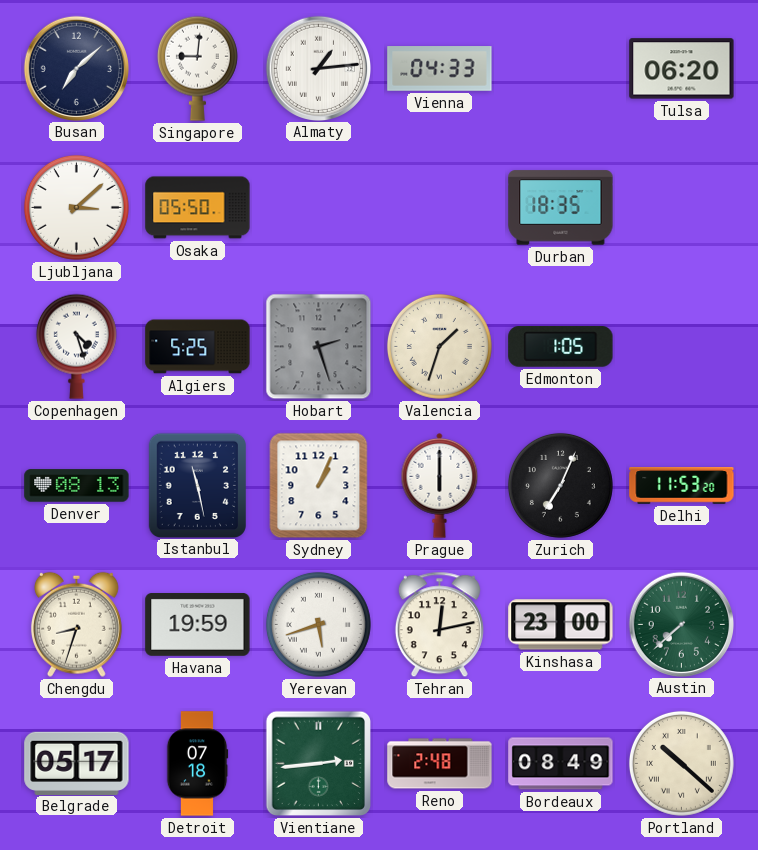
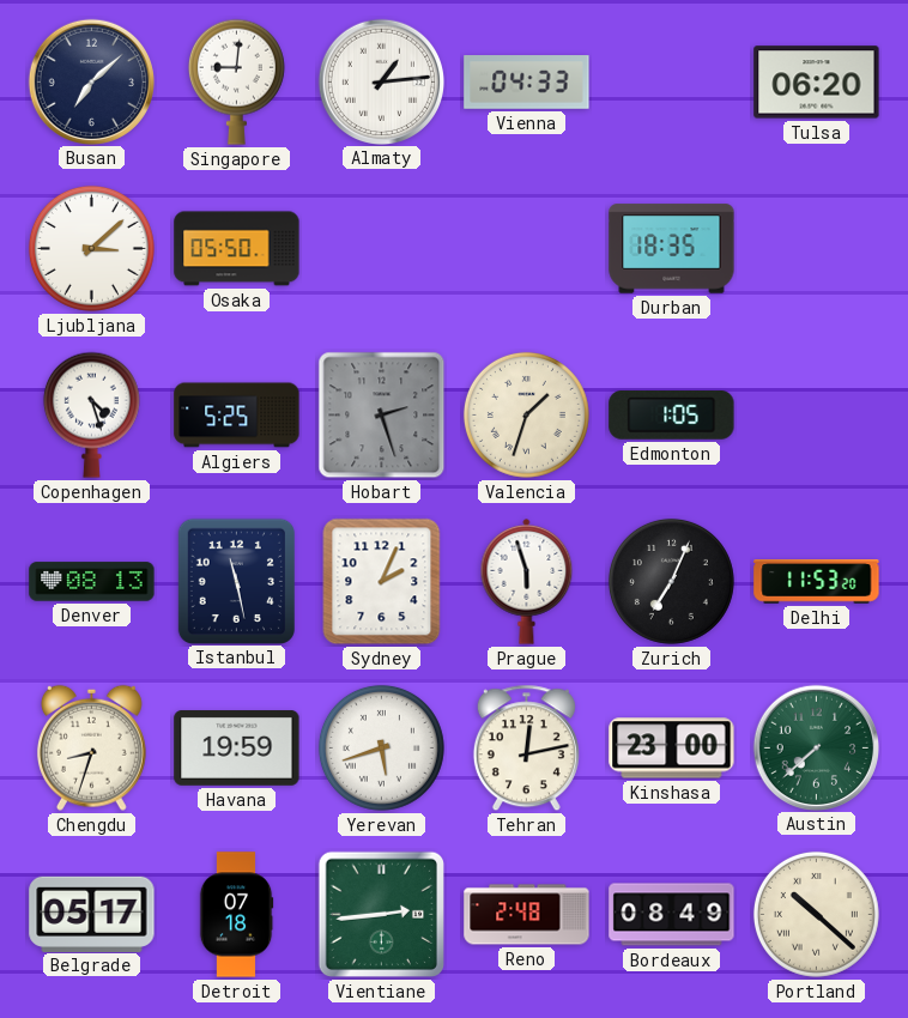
Sydney: 1:04 -> 2:04
Prague: 6:00 -> 5:57
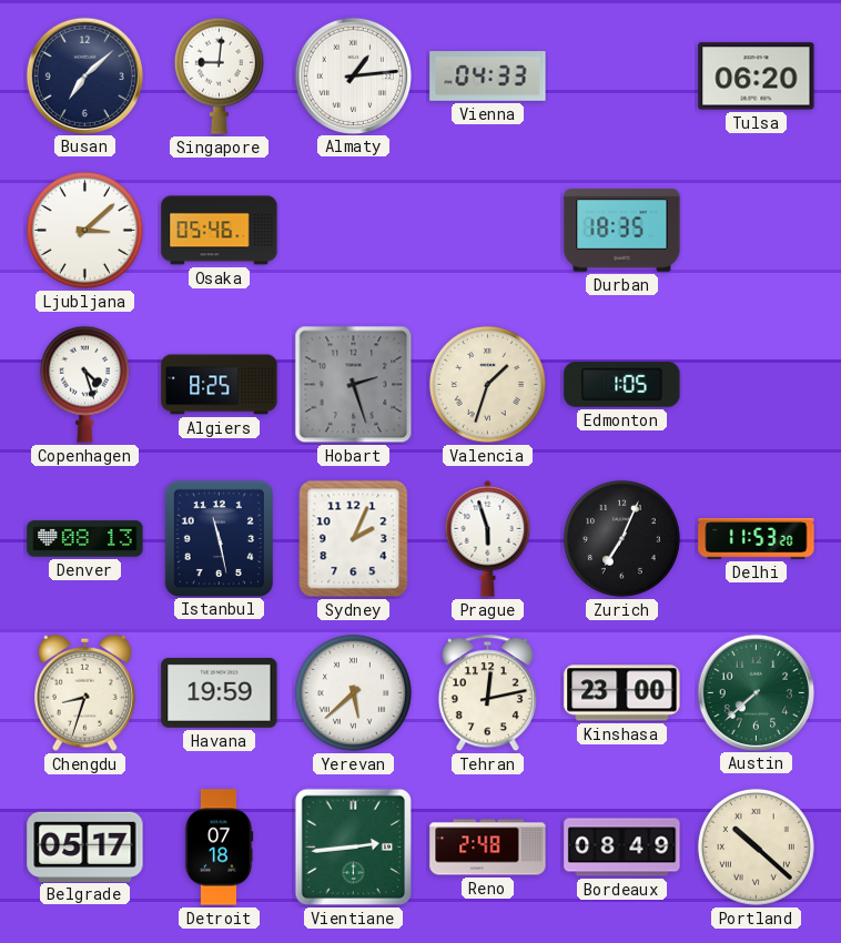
Osaka: 05:50 -> 05:46
Algiers: 5:25 -> 8:25
Yerevan: 5:42 -> 5:38
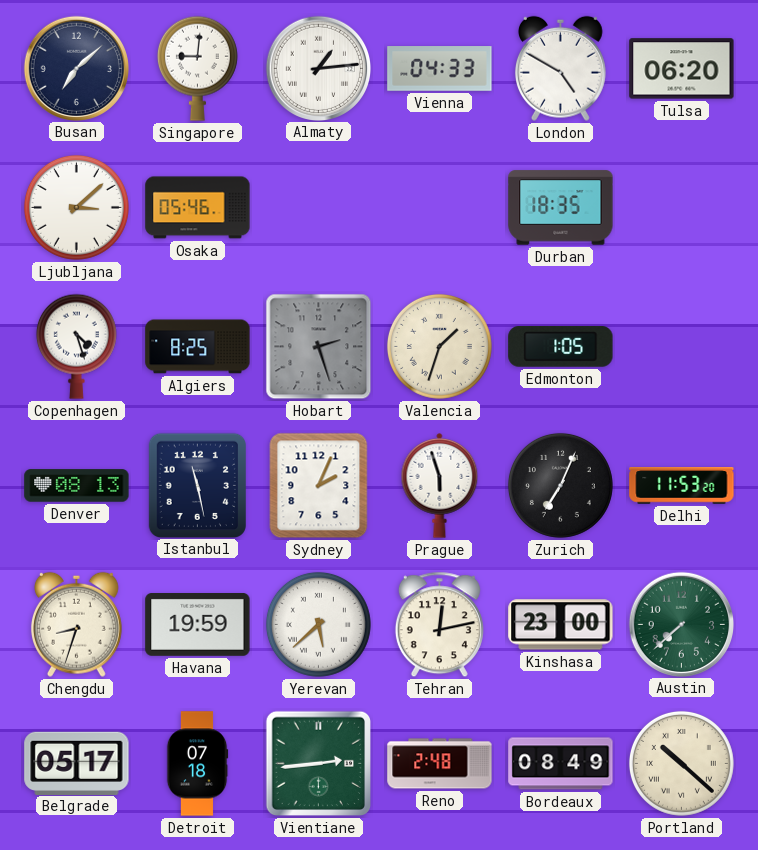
London: none -> 4:50
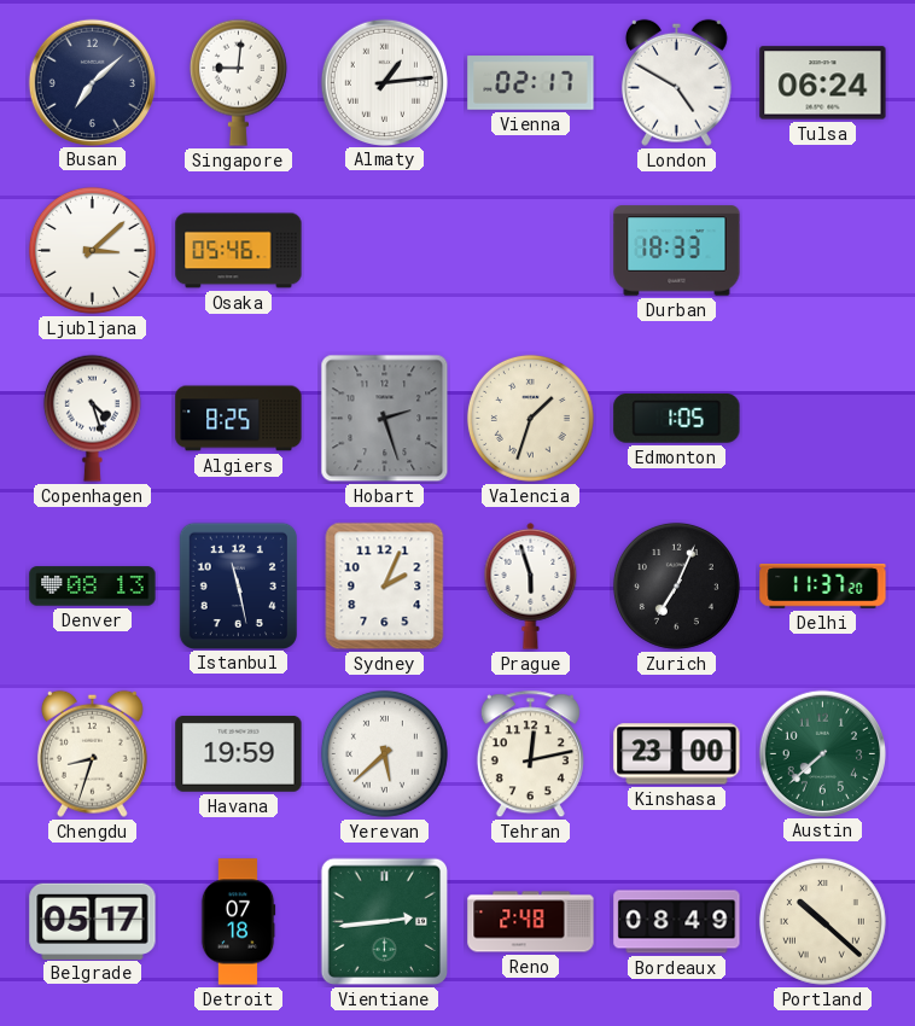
Vienna: 04:33 -> 02:17
Tulsa: 06:20 -> 06:24
Durban: 18:35 -> 18:33
Delhi: 11:53 -> 11:37
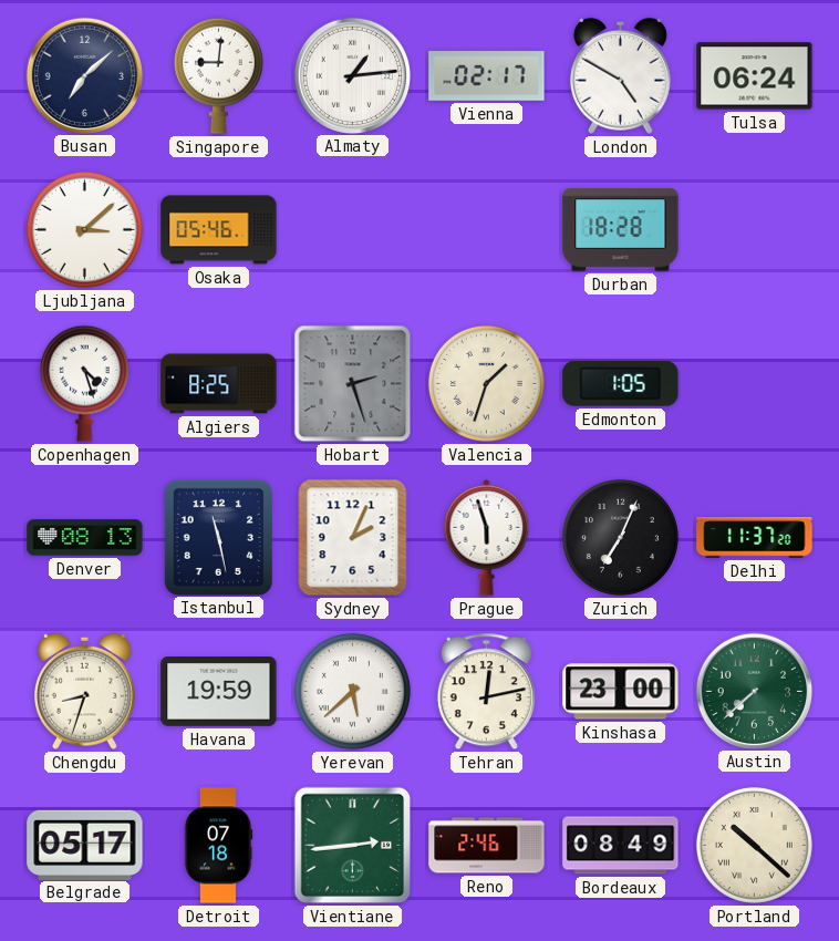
Durban: 18:33 -> 18:28
Reno: 2:48 -> 2:46
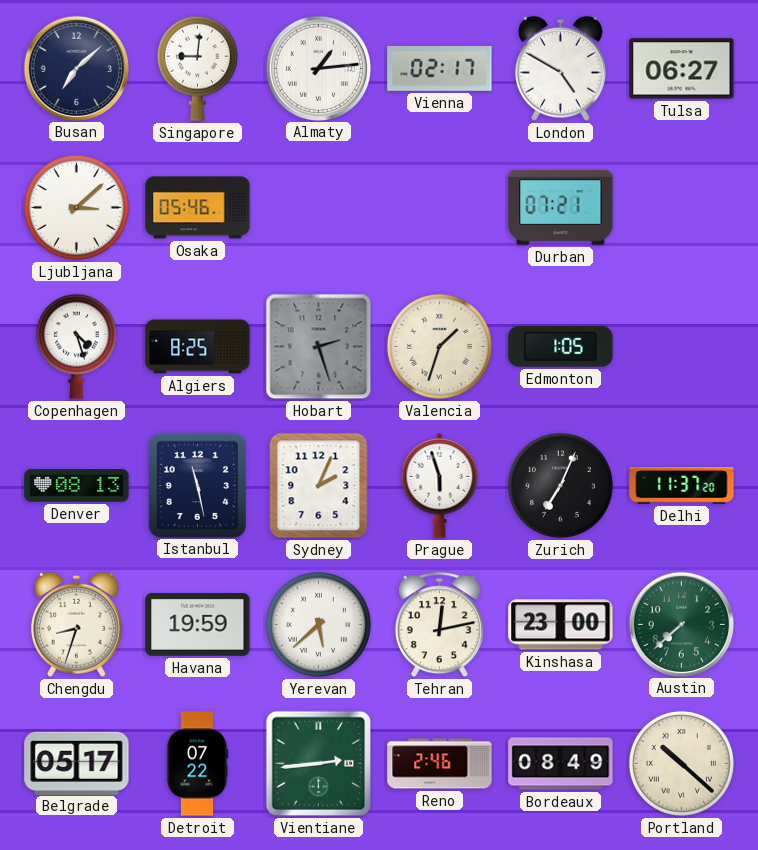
Tulsa: 06:24 -> 06:27
Durban: 18:28 -> 07:21
Detroit: 07:18 -> 07:22
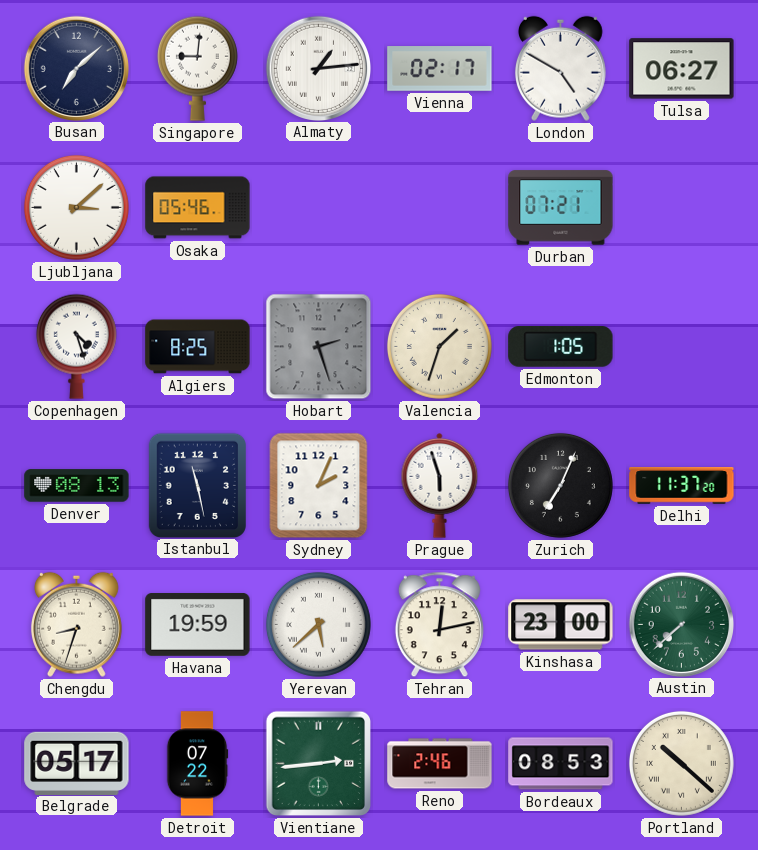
Bordeaux: 08:49 -> 08:53
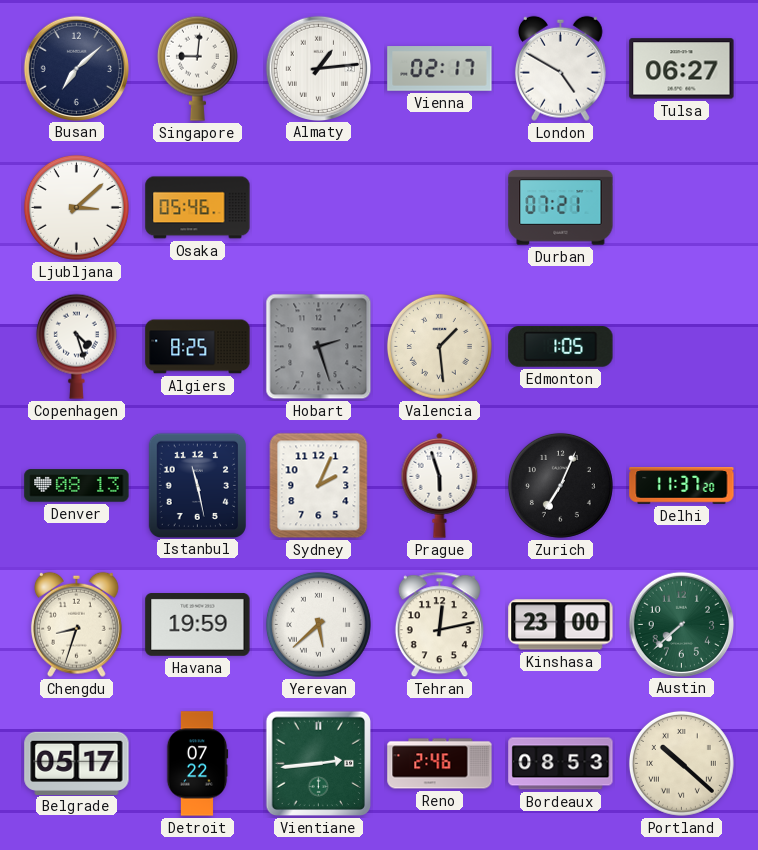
Valencia: 1:33 -> 1:29
